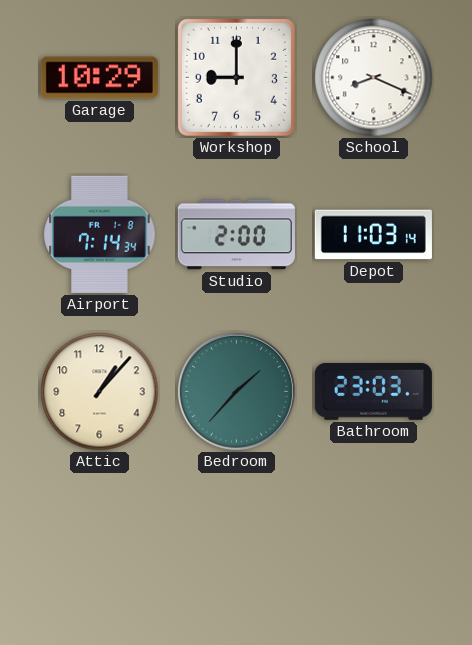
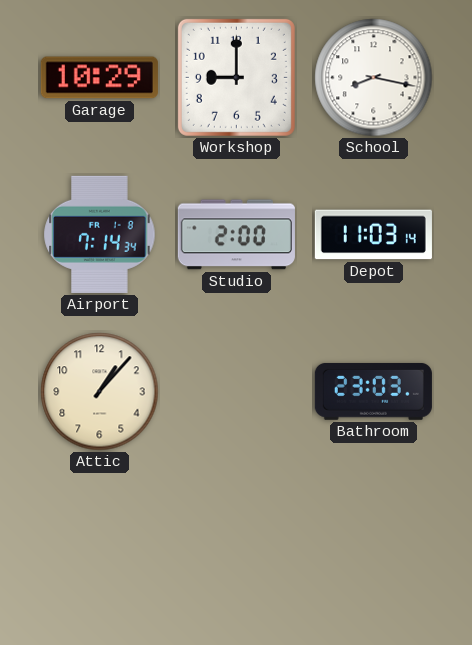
School: 8:19 -> 8:17
Bedroom: 1:37 -> none
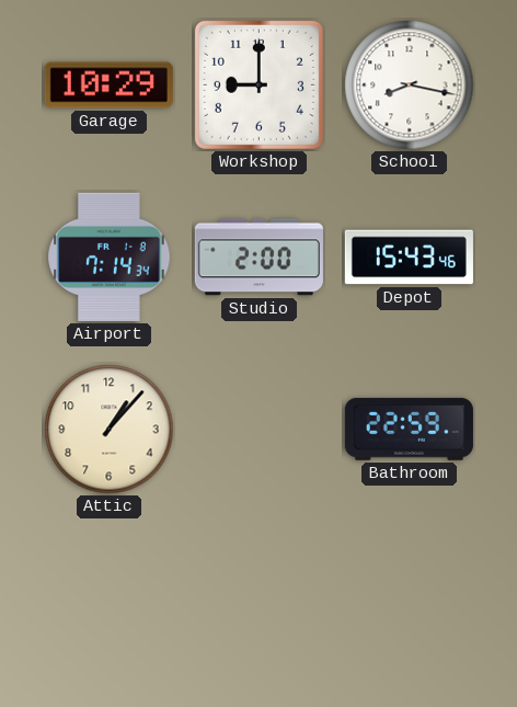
Depot: 11:03 -> 15:43
Bathroom: 23:03 -> 22:59
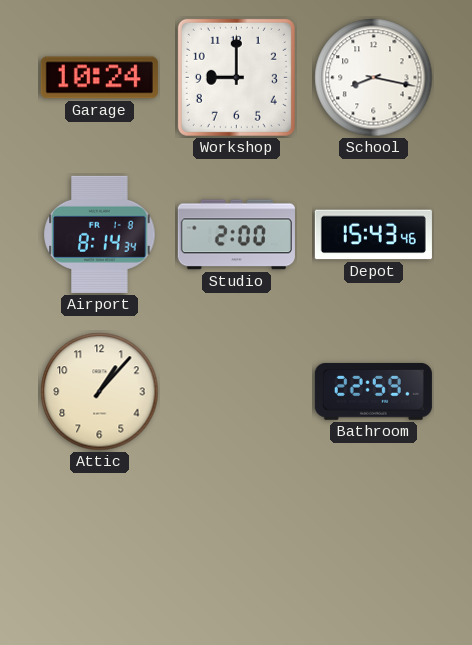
Garage: 10:29 -> 10:24
Airport: 7:14 -> 8:14
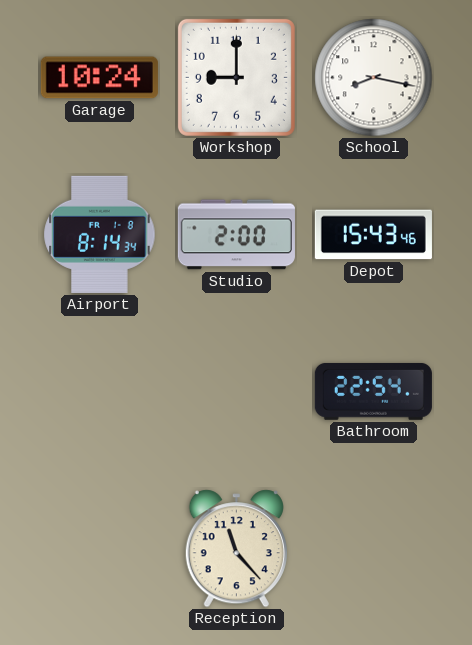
Attic: 1:07 -> none
Bathroom: 22:59 -> 22:54
Reception: none -> 11:23
